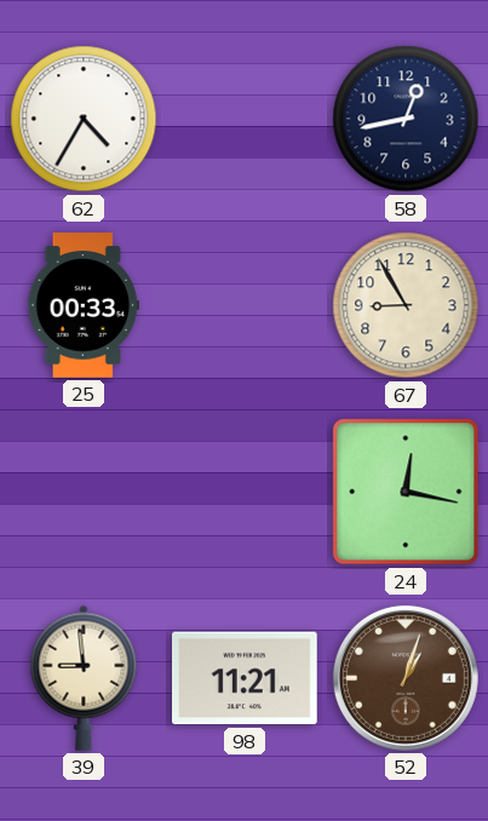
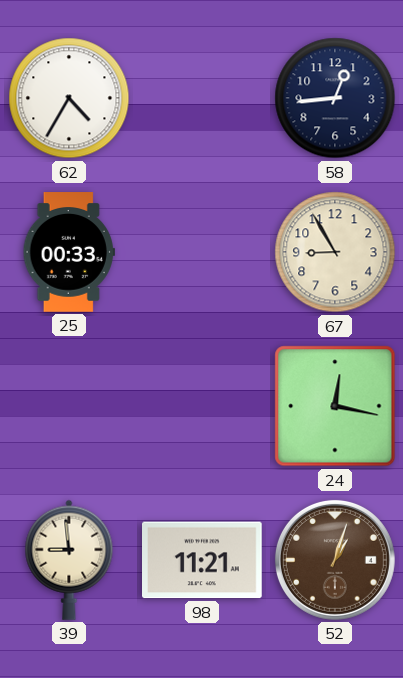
58: 12:43 -> 12:44
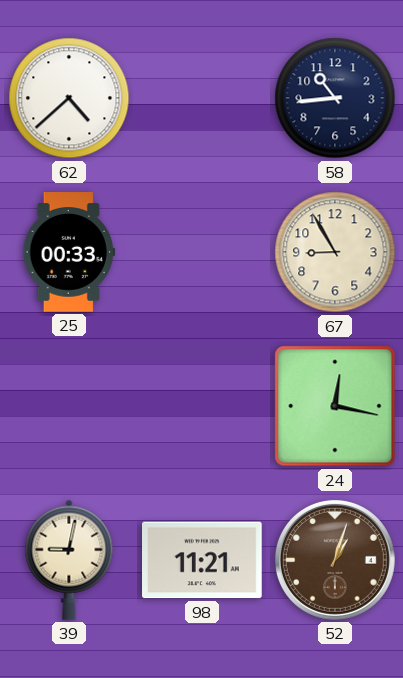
62: 4:35 -> 4:38
58: 12:44 -> 10:44
39: 8:59 -> 9:02
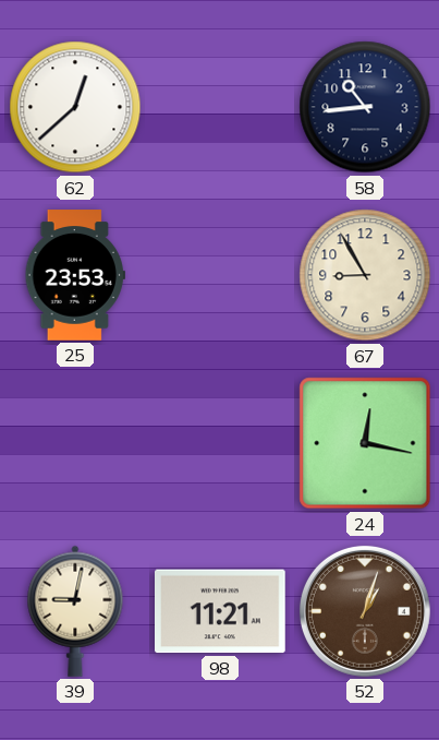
62: 4:38 -> 12:38
25: 00:33 -> 23:53
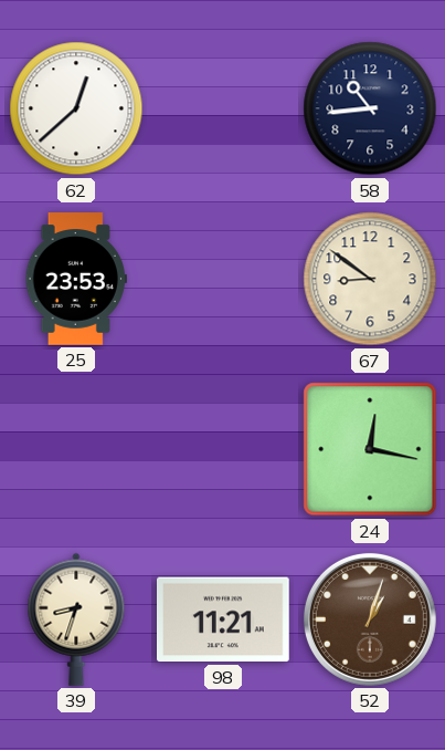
67: 8:55 -> 8:51
39: 9:02 -> 8:33
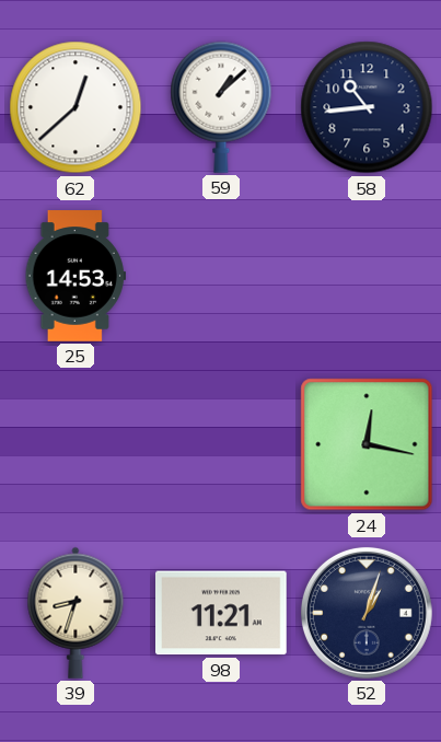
59: none -> 1:08
25: 23:53 -> 14:53
67: 8:51 -> none
52 dial: brown -> navy
